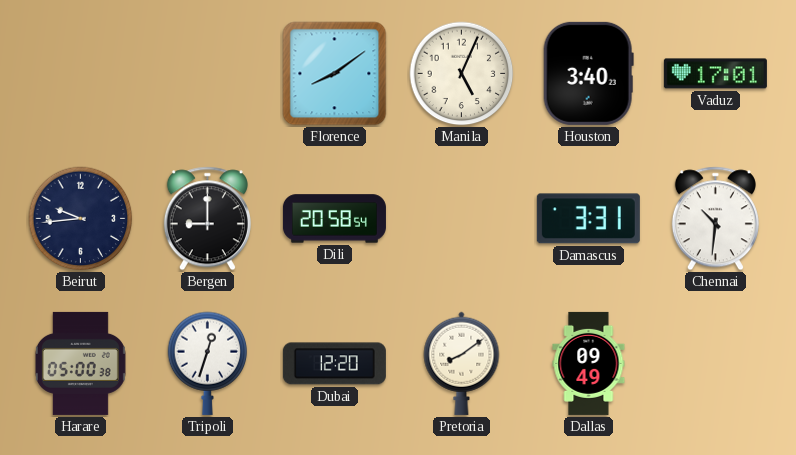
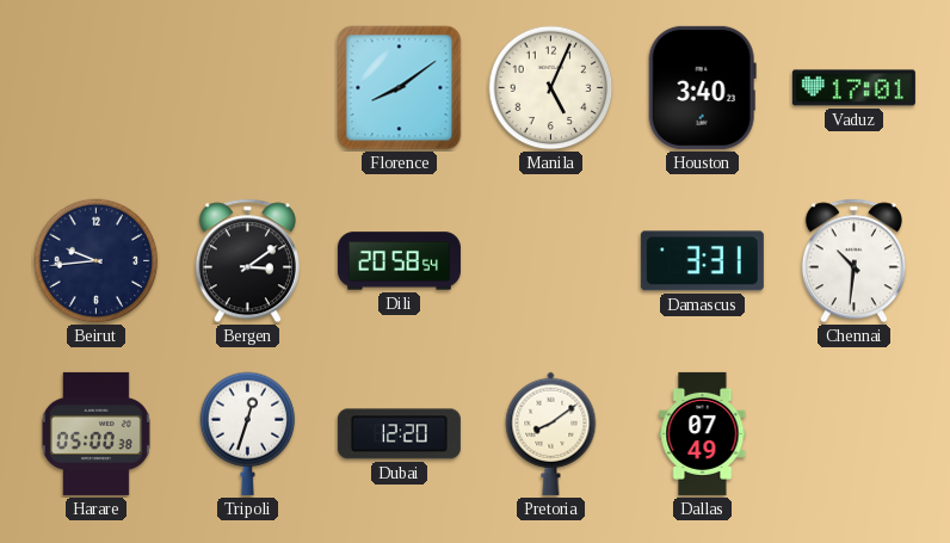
Bergen: 9:00 -> 3:09
Dallas: 09:49 -> 07:49
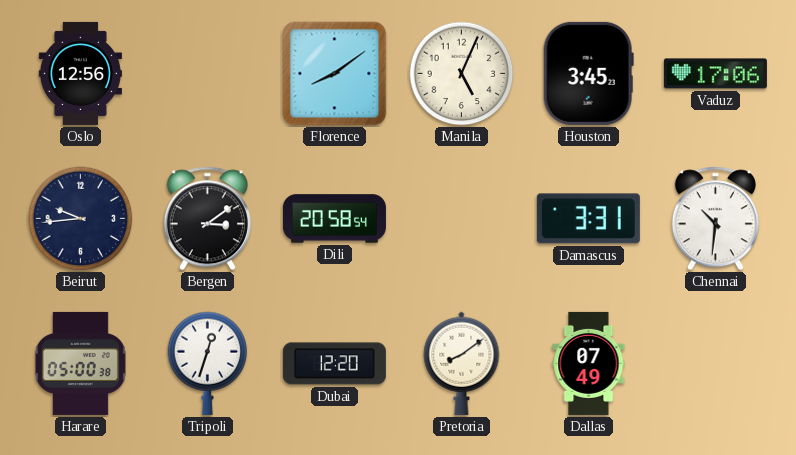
Oslo: none -> 12:56
Houston: 3:40 -> 3:45
Vaduz: 17:01 -> 17:06
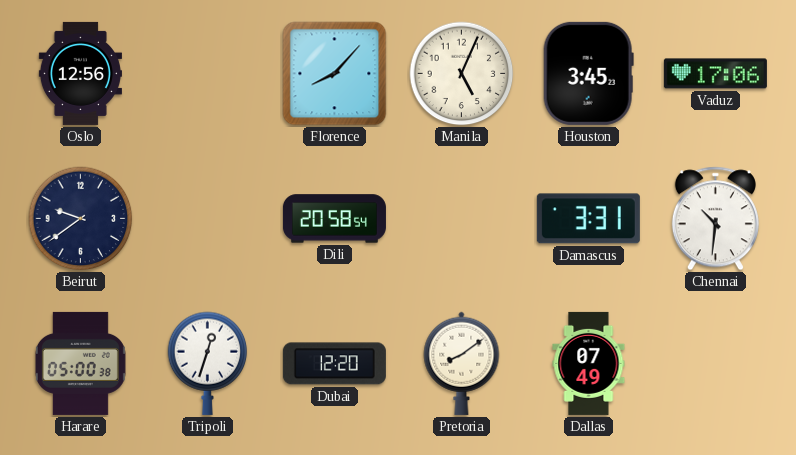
Florence: 8:09 -> 8:07
Beirut: 9:44 -> 9:39
Bergen: 3:09 -> none
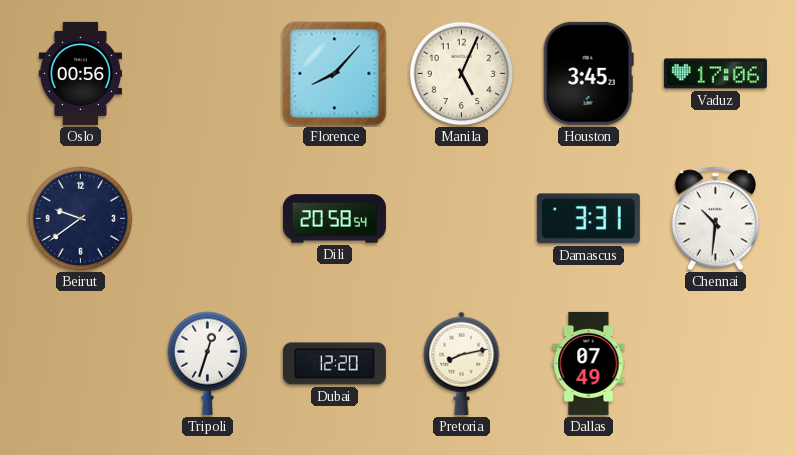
Oslo: 12:56 -> 00:56
Harare: 05:00 -> none
Pretoria: 8:09 -> 8:13
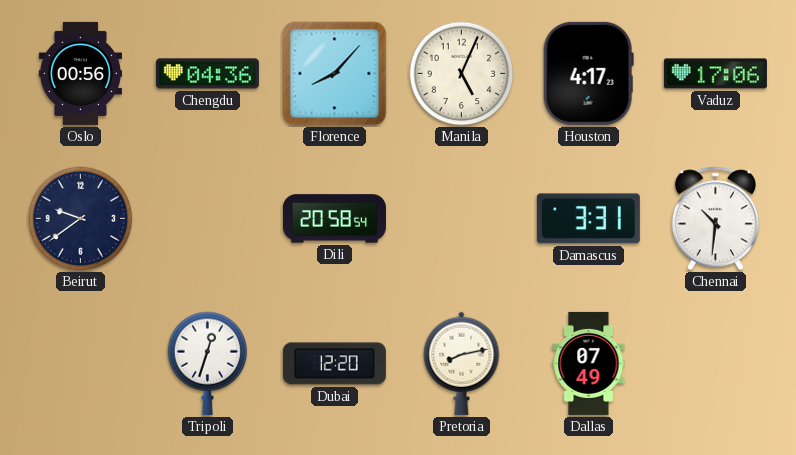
Chengdu: none -> 04:36
Houston: 3:45 -> 4:17
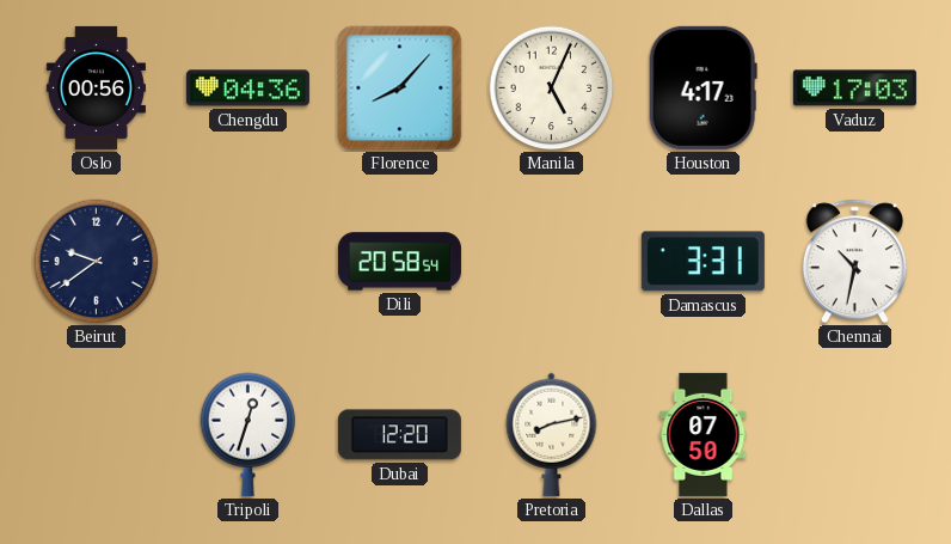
Vaduz: 17:06 -> 17:03
Chennai: 10:31 -> 10:32
Dallas: 07:49 -> 07:50
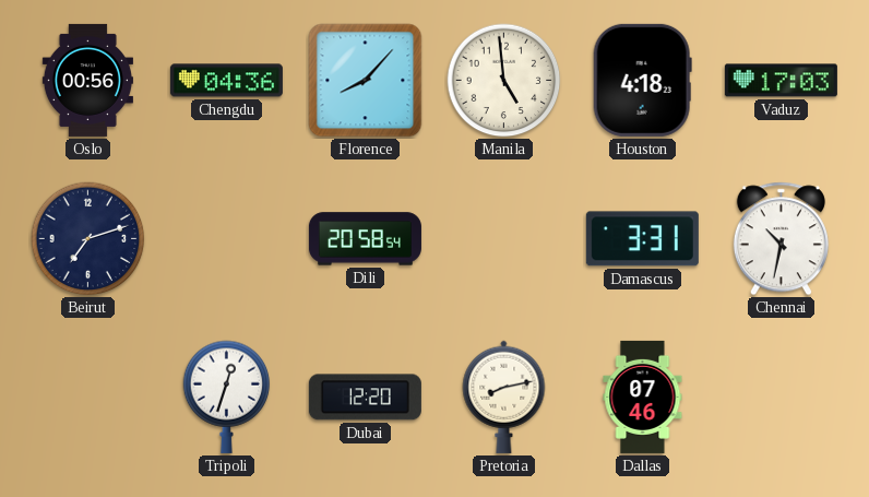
Manila: 5:04 -> 4:59
Houston: 4:17 -> 4:18
Beirut: 9:39 -> 7:12
Dallas: 07:50 -> 07:46
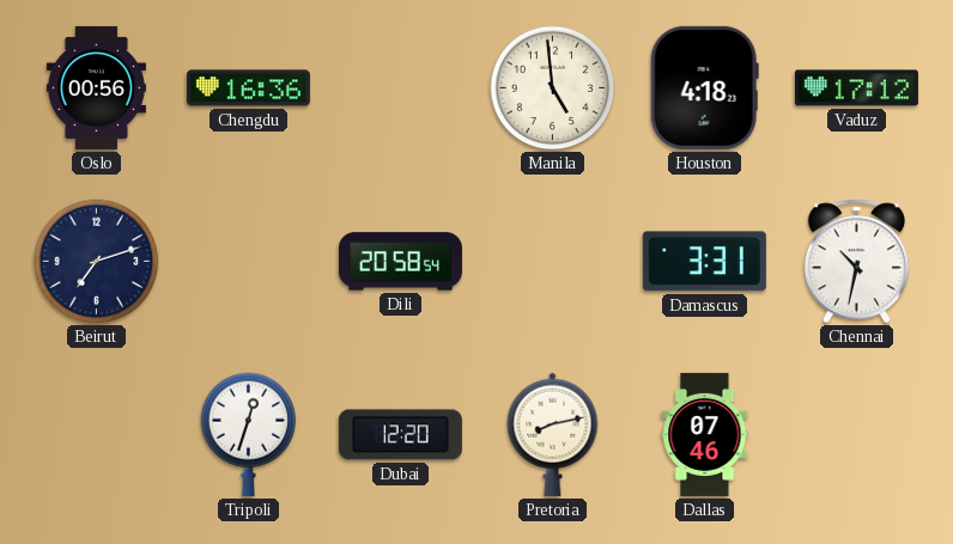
Chengdu: 04:36 -> 16:36
Florence: 8:07 -> none
Vaduz: 17:03 -> 17:12
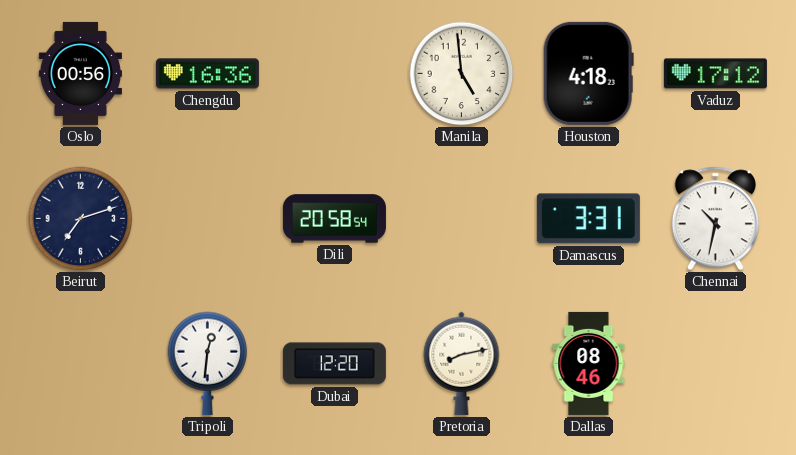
Tripoli: 12:33 -> 12:31
Dallas: 07:46 -> 08:46
